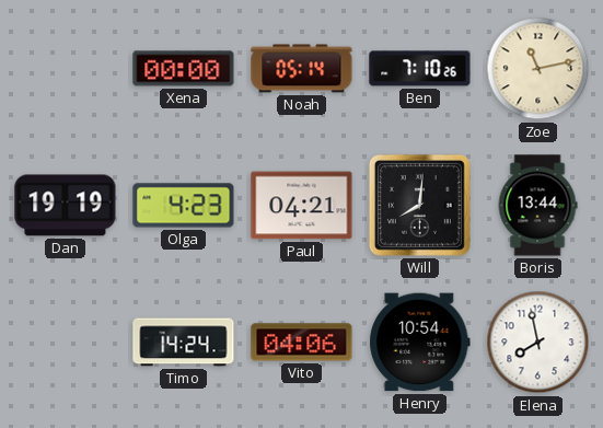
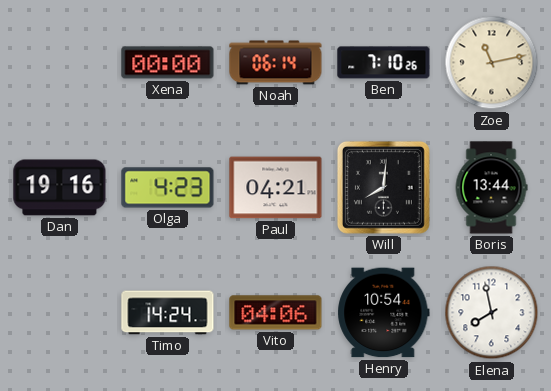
Noah: 05:14 -> 06:14
Dan: 19:19 -> 19:16
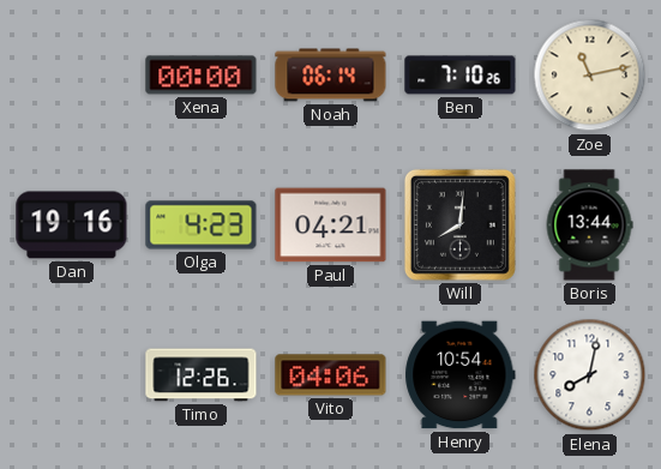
Timo: 14:24 -> 12:26
Elena: 7:58 -> 8:02
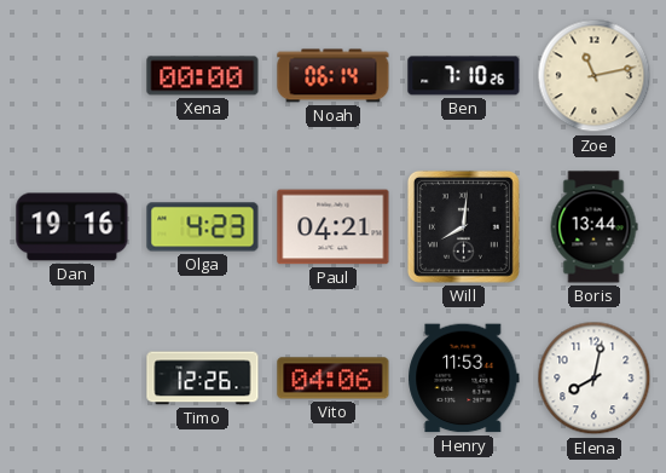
Henry: 10:54 -> 11:53
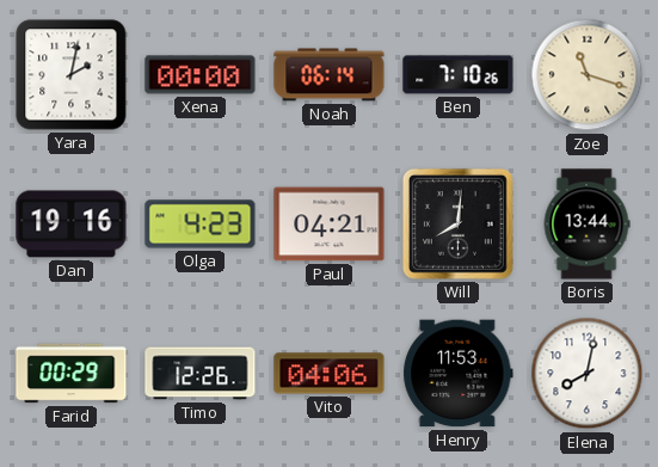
Yara: none -> 2:02
Zoe: 11:13 -> 11:18
Farid: none -> 00:29
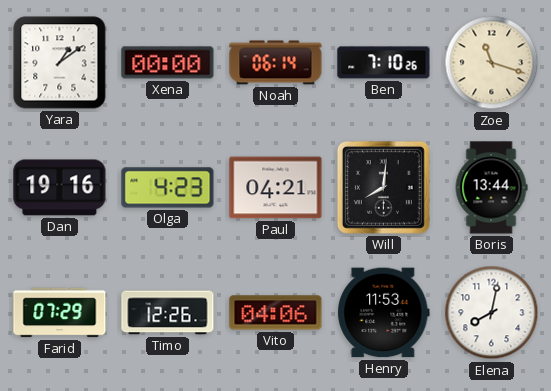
Yara: 2:02 -> 1:09
Farid: 00:29 -> 07:29
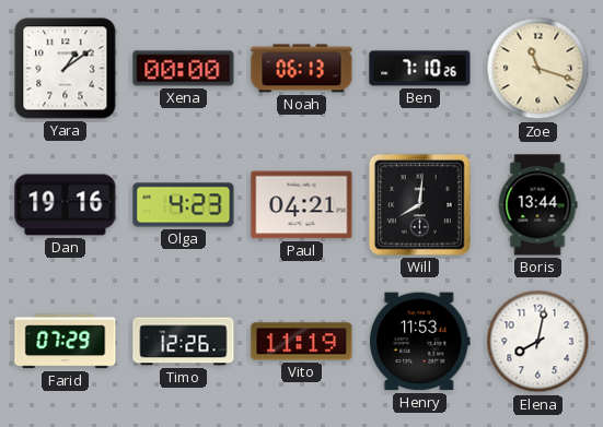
Noah: 06:14 -> 06:13
Vito: 04:06 -> 11:19
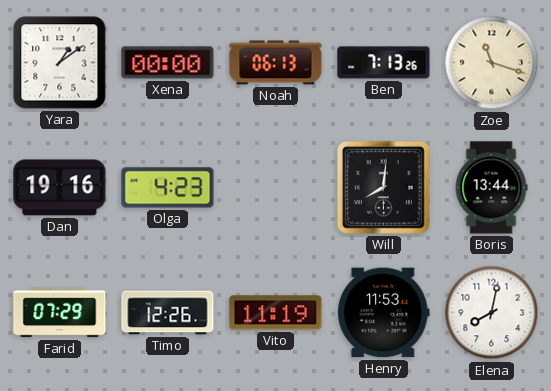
Ben: 7:10 -> 7:13
Paul: 04:21 -> none
